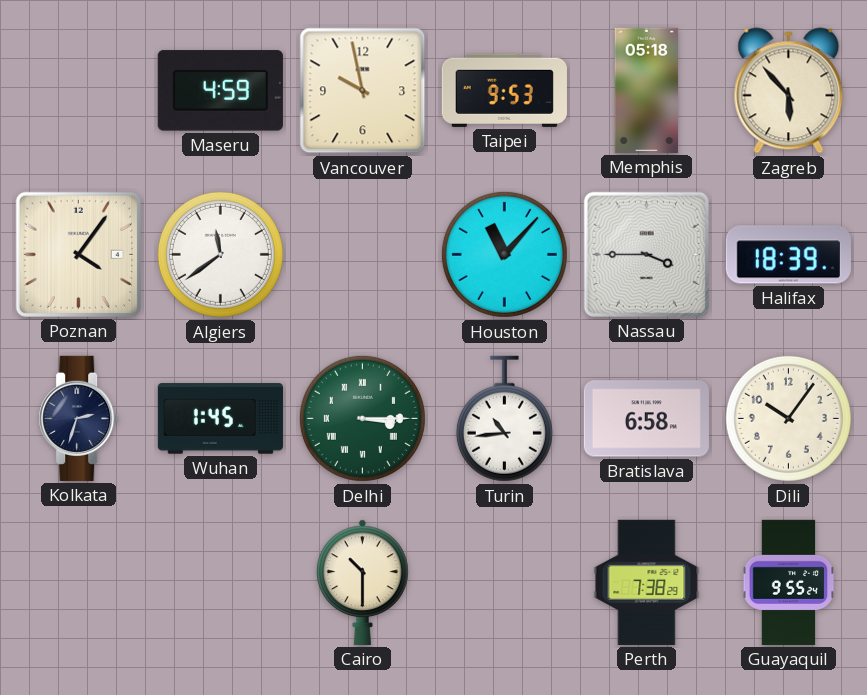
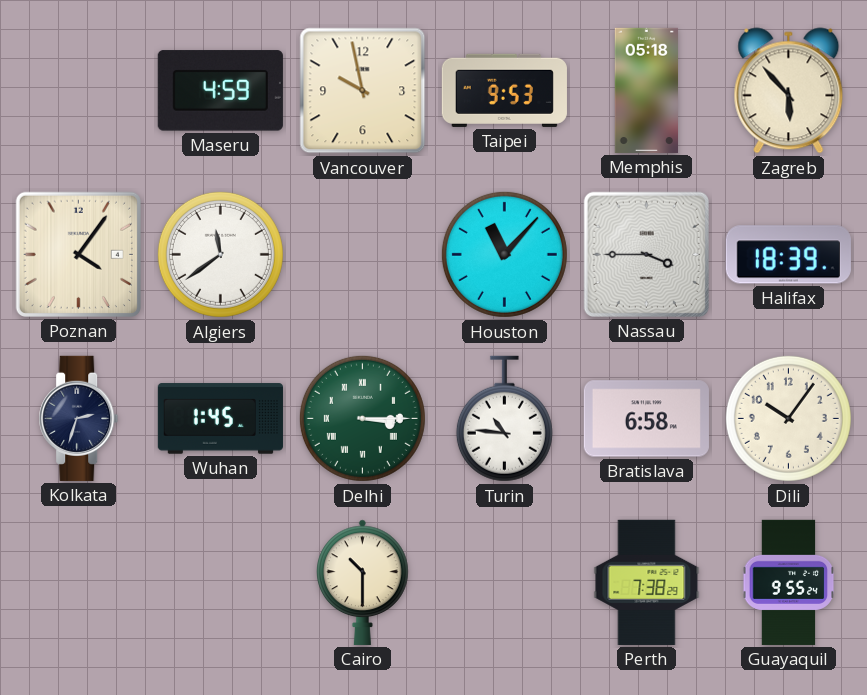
Turin: 10:44 -> 10:46
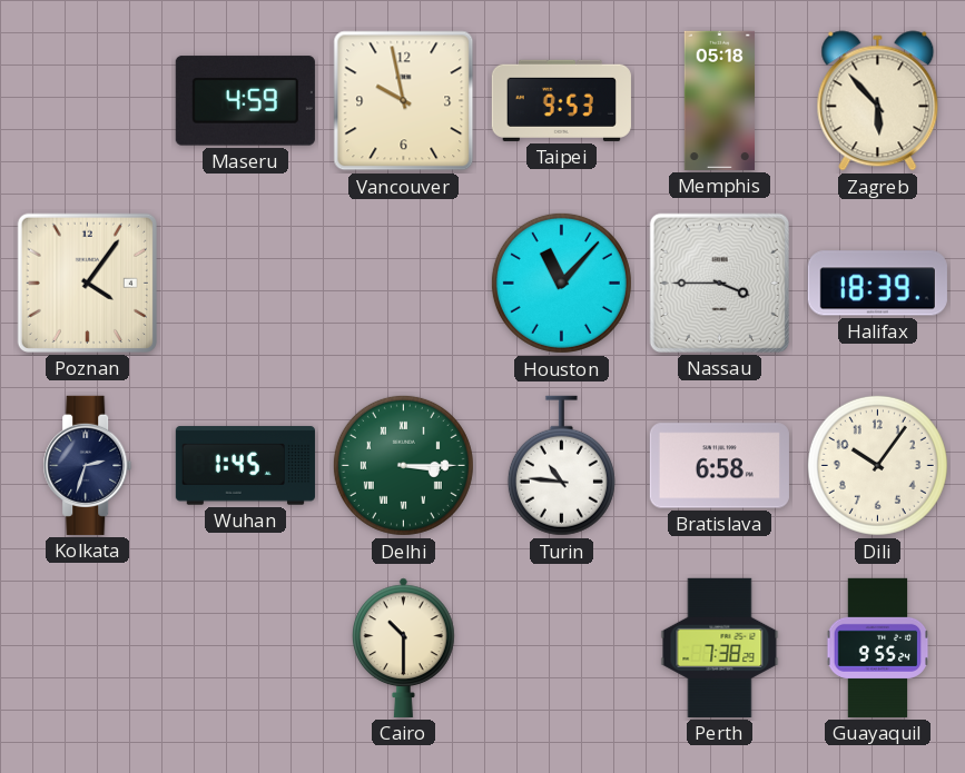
Algiers: 11:39 -> none
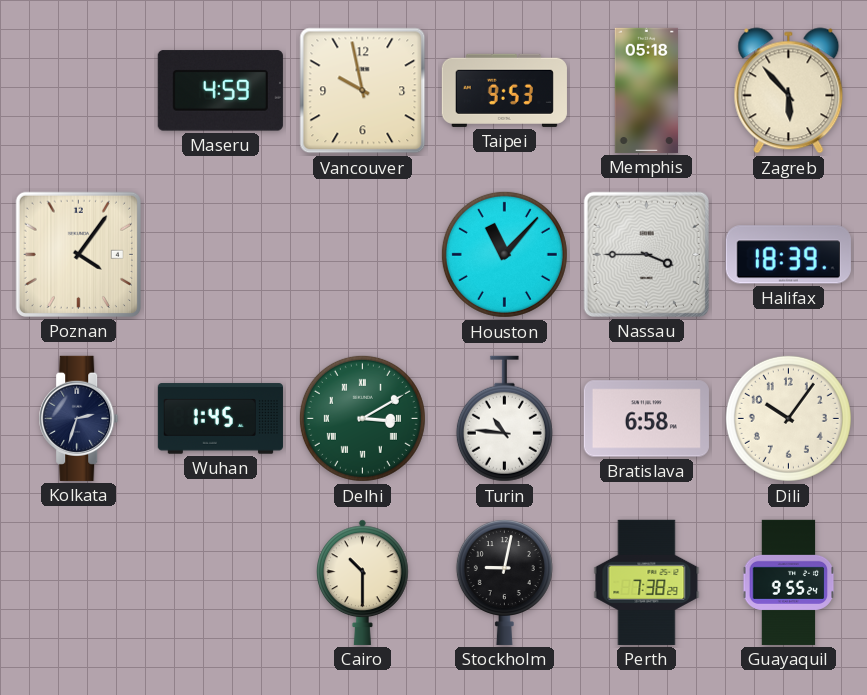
Delhi: 3:15 -> 3:10
Stockholm: none -> 9:02
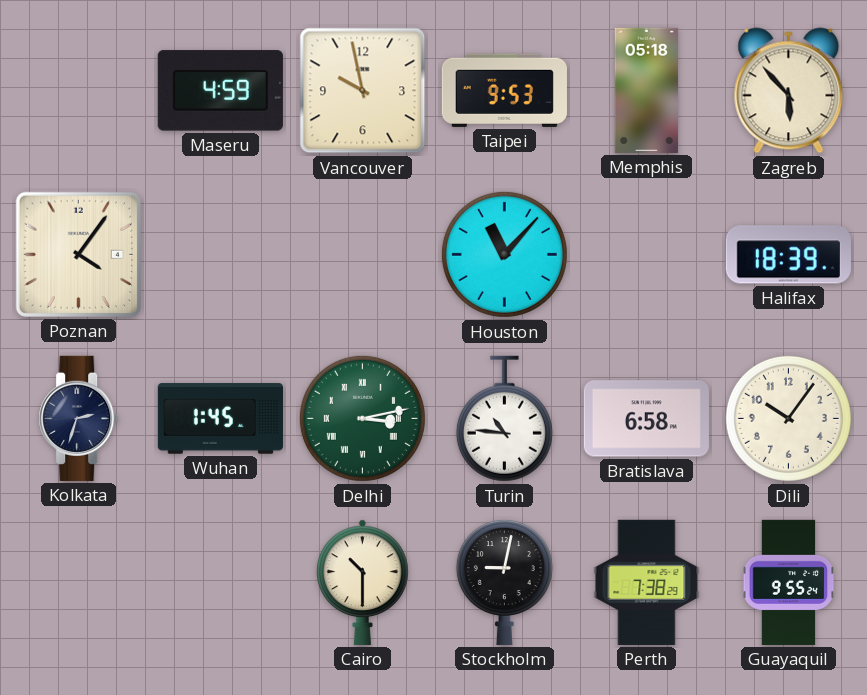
Nassau: 3:45 -> none
Delhi: 3:10 -> 3:13
